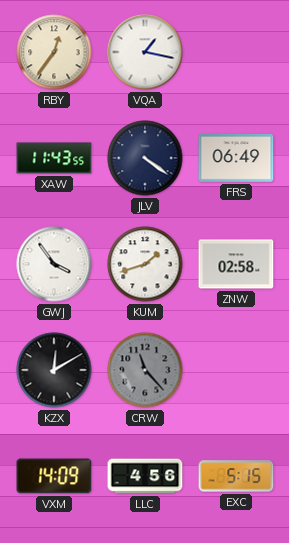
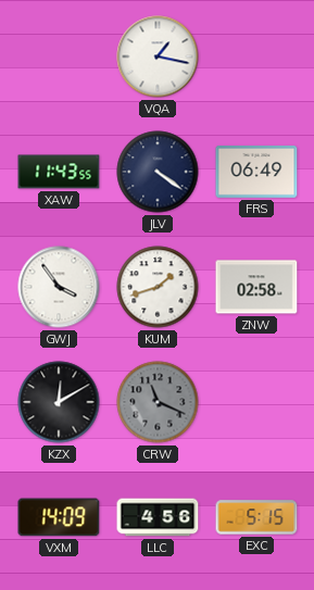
RBY: 12:36 -> none
CRW: 11:23 -> 11:19
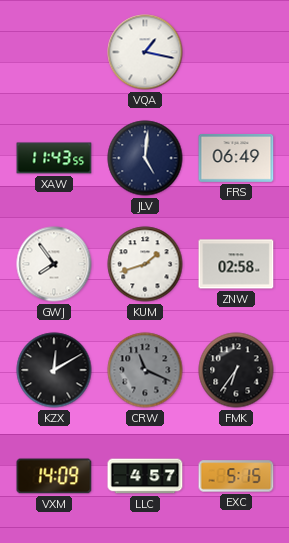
JLV: 4:21 -> 5:01
GWJ: 3:54 -> 7:54
FMK: none -> 6:36
LLC: 4:56 -> 4:57
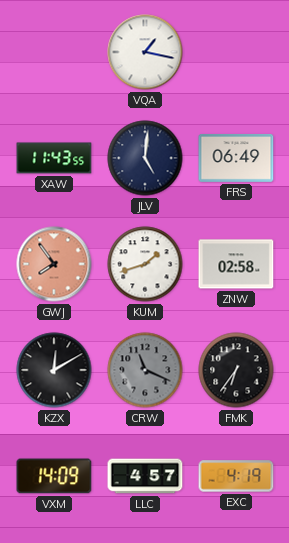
GWJ dial: white -> salmon
EXC: 5:15 -> 4:19
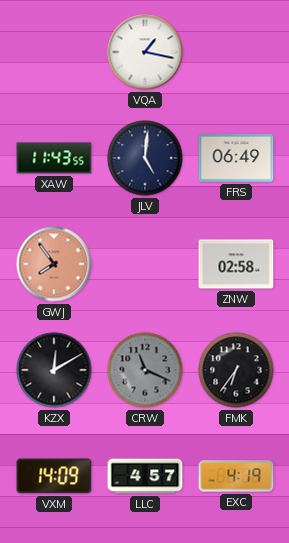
KUM: 1:42 -> none
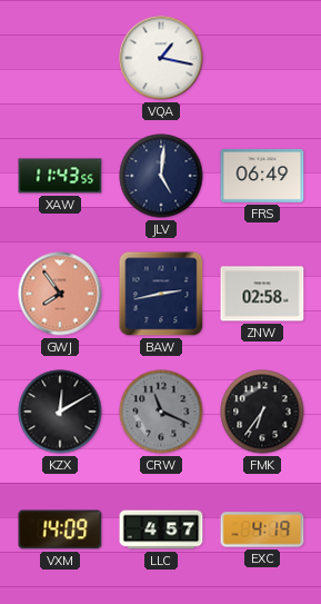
BAW: none -> 2:43
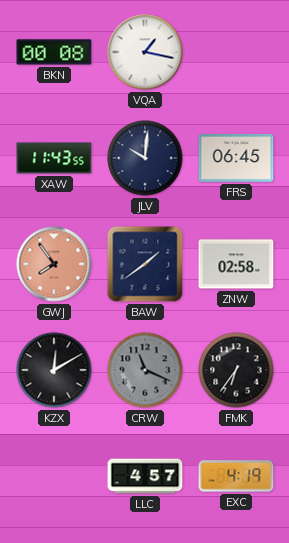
BKN: none -> 00:08
JLV: 5:01 -> 10:01
FRS: 06:49 -> 06:45
BAW: 2:43 -> 1:39
VXM: 14:09 -> none
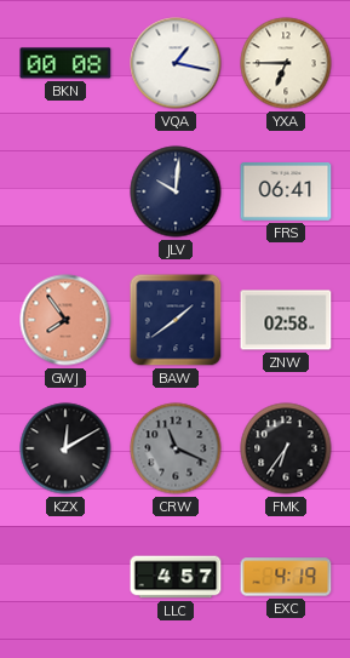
YXA: none -> 6:45
XAW: 11:43 -> none
FRS: 06:45 -> 06:41
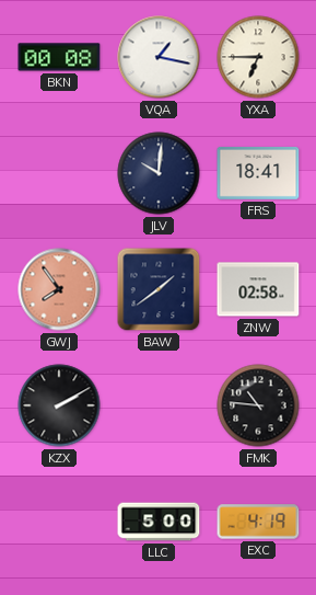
FRS: 06:41 -> 18:41
KZX: 12:10 -> 2:10
CRW: 11:19 -> none
FMK: 6:36 -> 10:46
LLC: 4:57 -> 5:00
